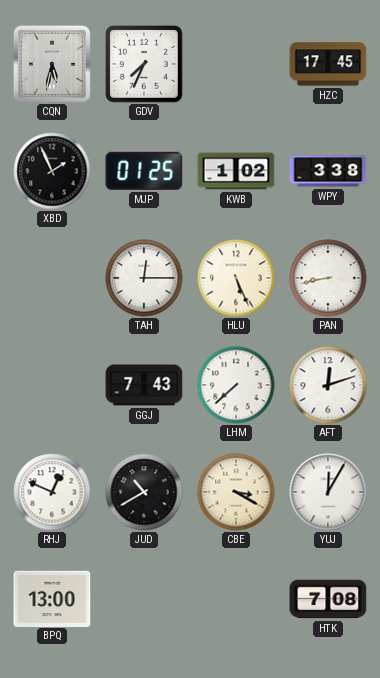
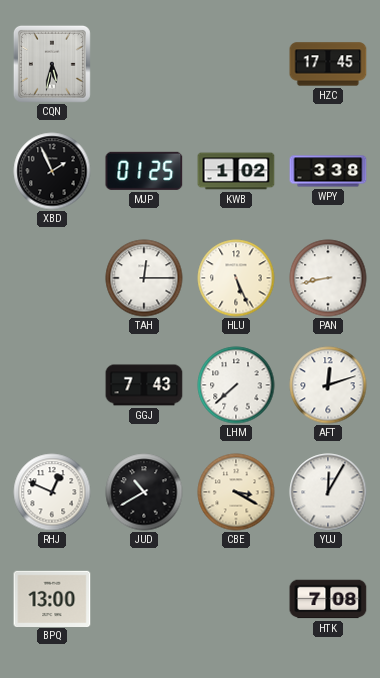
GDV: 7:34 -> none
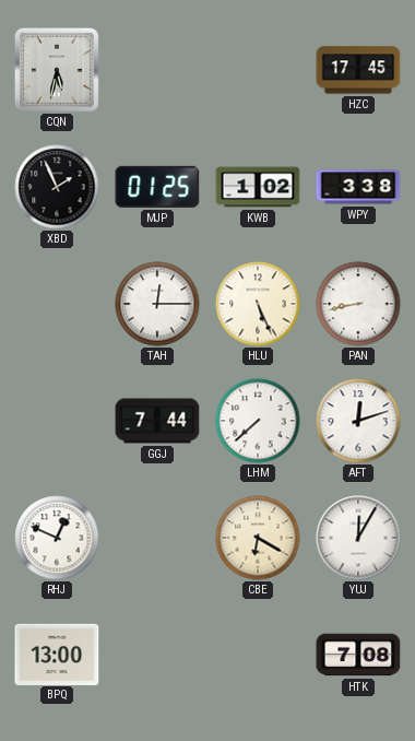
GGJ: 7:43 -> 7:44
JUD: 10:40 -> none
CBE: 3:20 -> 6:20
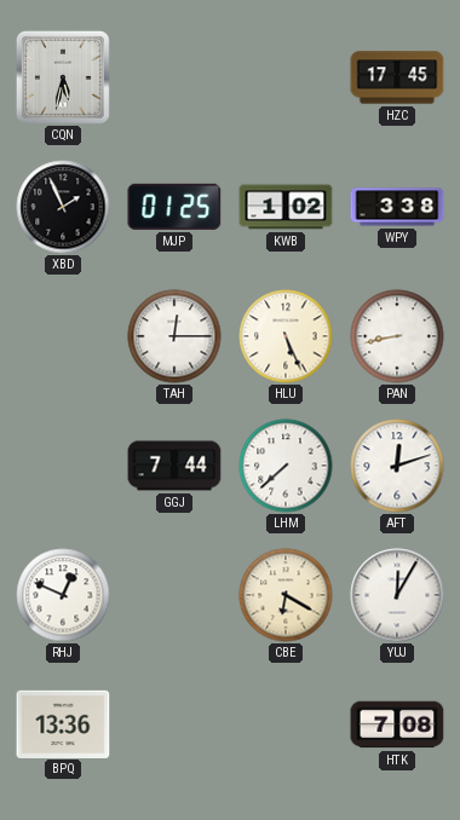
BPQ: 13:00 -> 13:36
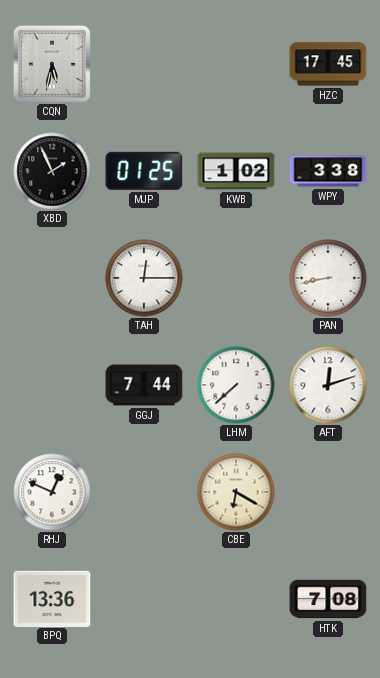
HLU: 5:26 -> none
YUJ: 12:05 -> none
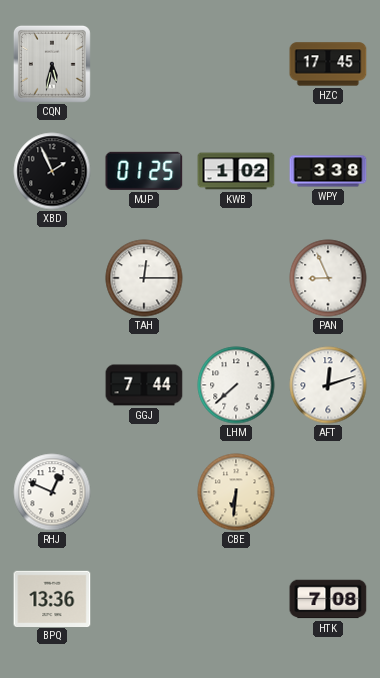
PAN: 8:43 -> 8:56
CBE: 6:20 -> 6:31
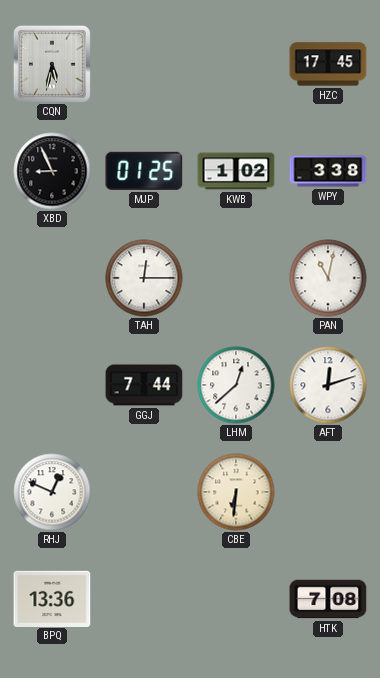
XBD: 1:56 -> 8:56
PAN: 8:56 -> 11:02
LHM: 7:38 -> 12:38
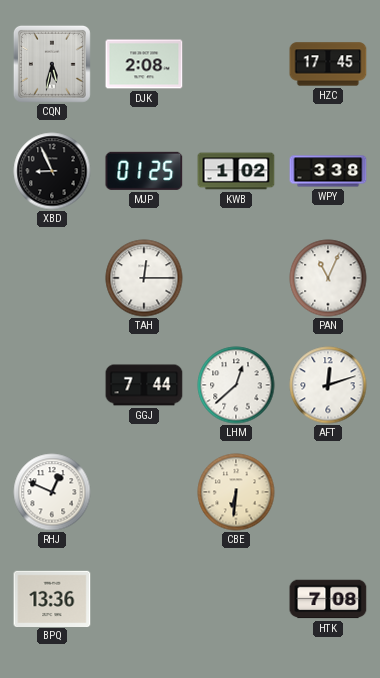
DJK: none -> 2:08
PAN: 11:02 -> 11:04
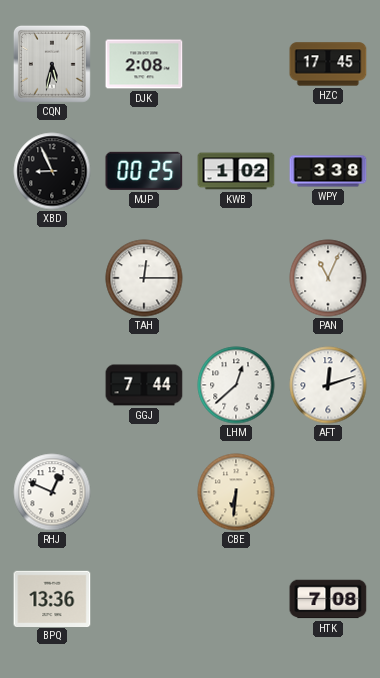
MJP: 01:25 -> 00:25
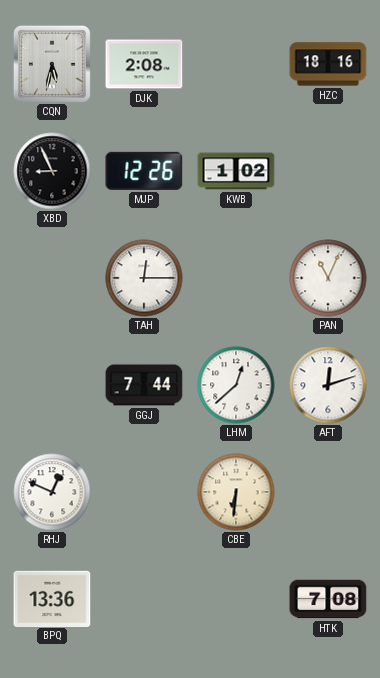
HZC: 17:45 -> 18:16
MJP: 00:25 -> 12:26
WPY: 3:38 -> none
